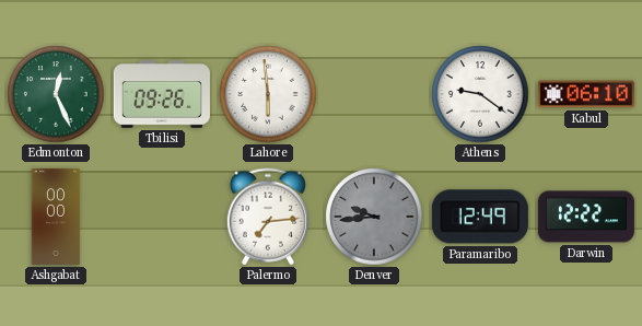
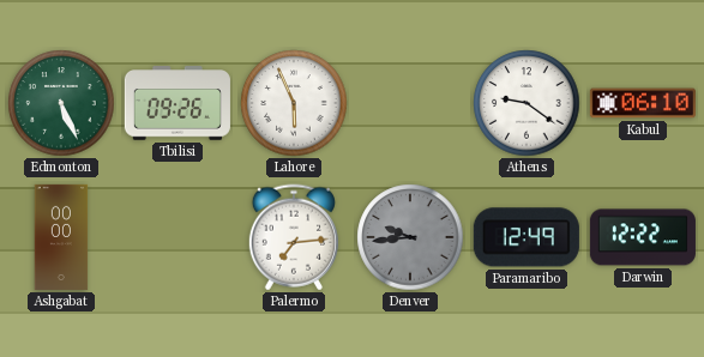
Edmonton: 12:26 -> 5:26
Lahore: 5:59 -> 5:56
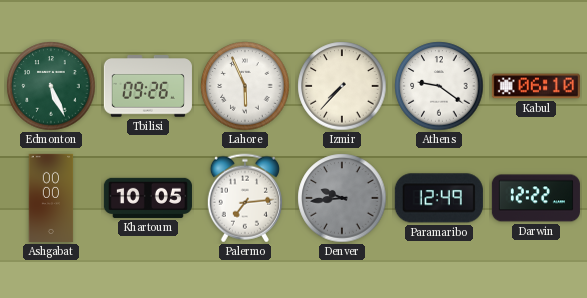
Izmir: none -> 7:37
Khartoum: none -> 10:05
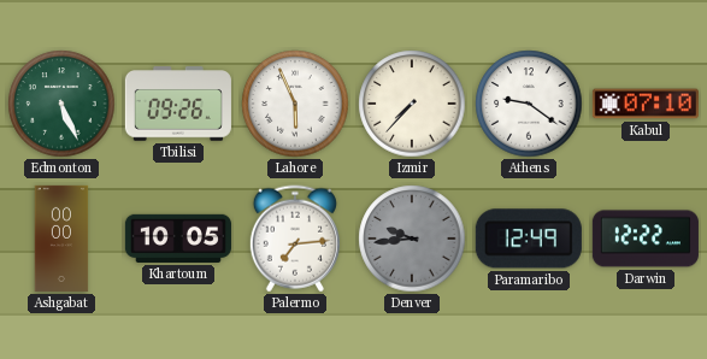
Kabul: 06:10 -> 07:10
